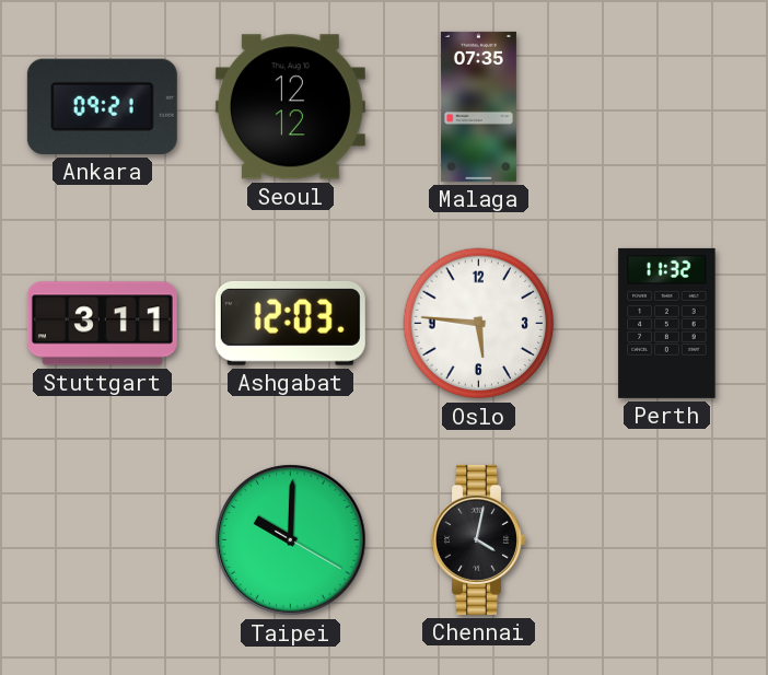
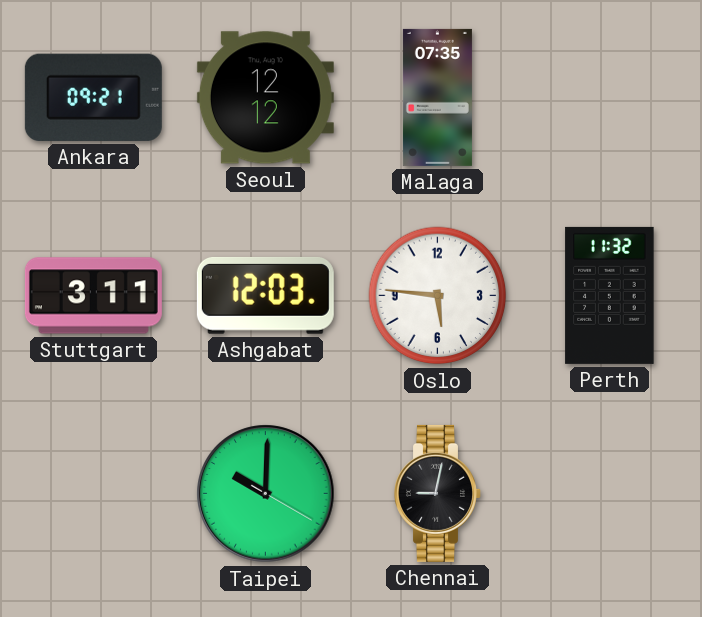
Chennai: 4:02 -> 9:02
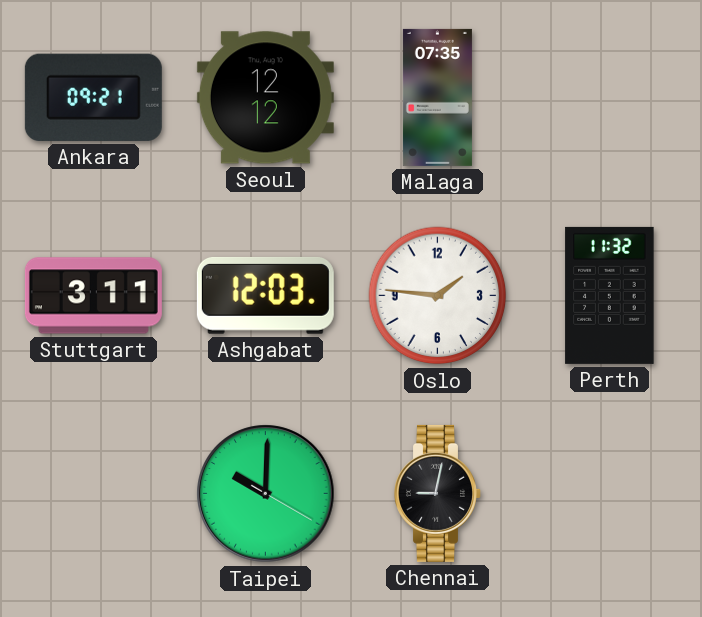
Oslo: 5:46 -> 1:46
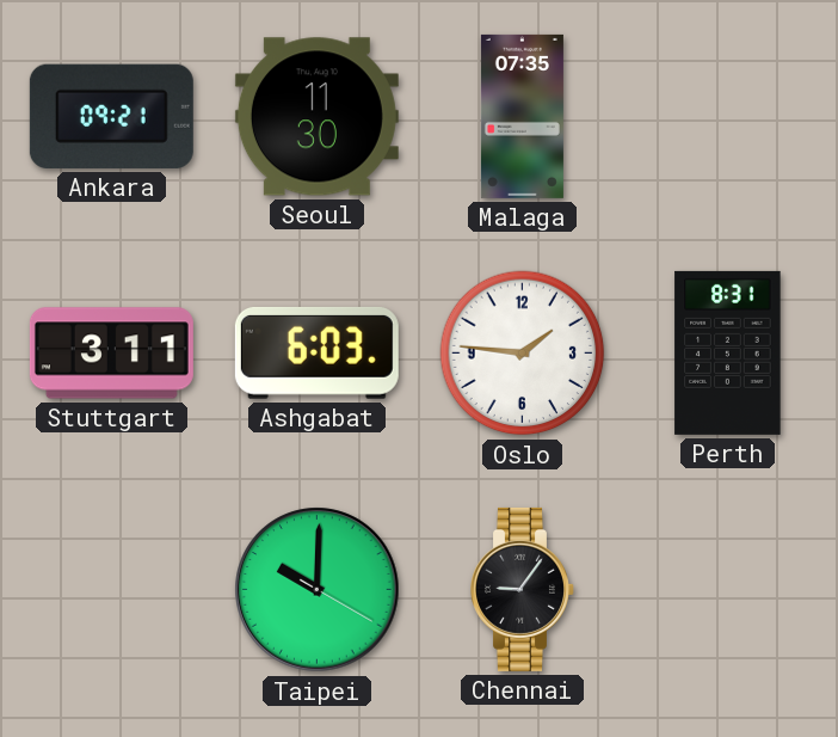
Seoul: 12:12 -> 11:30
Ashgabat: 12:03 -> 6:03
Perth: 11:32 -> 8:31
Chennai: 9:02 -> 9:06
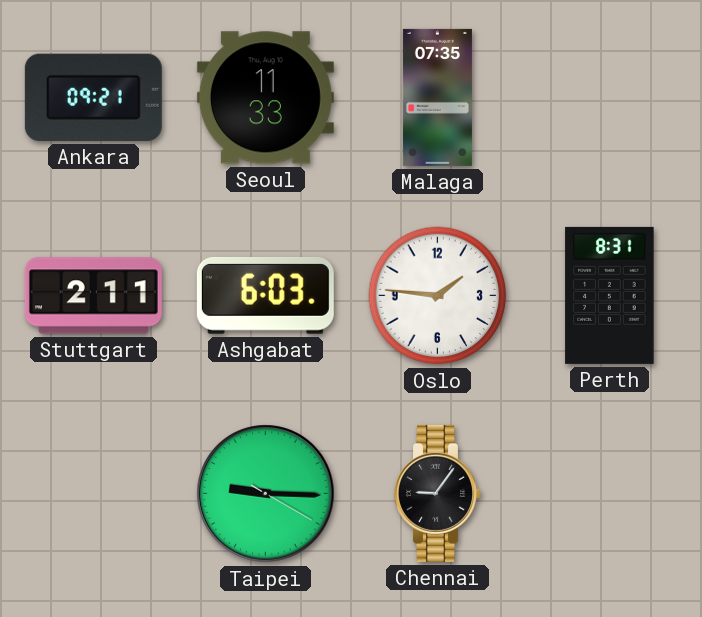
Seoul: 11:30 -> 11:33
Stuttgart: 3:11 -> 2:11
Taipei: 10:00 -> 9:15
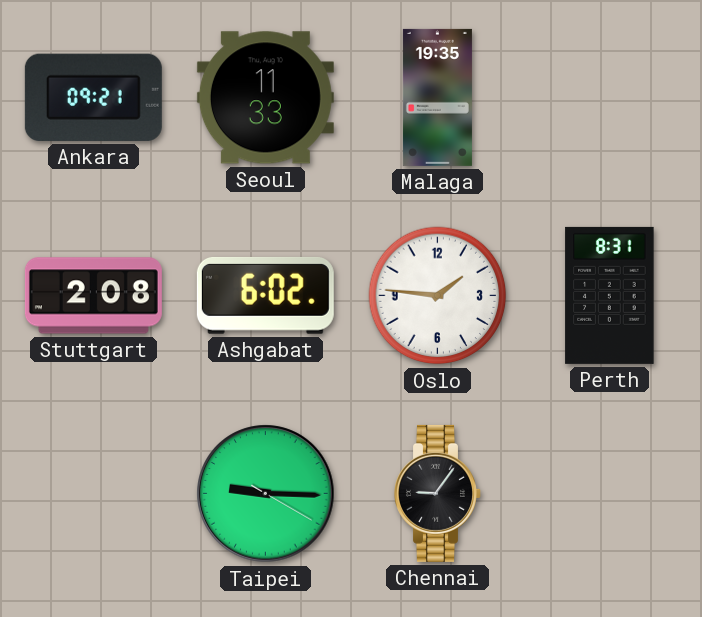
Malaga: 07:35 -> 19:35
Stuttgart: 2:11 -> 2:08
Ashgabat: 6:03 -> 6:02
